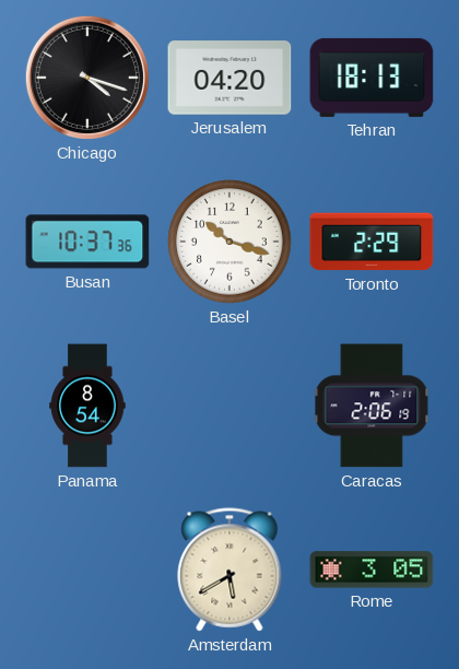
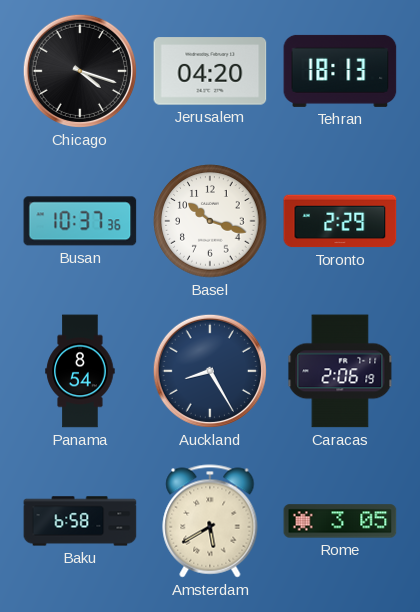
Auckland: none -> 8:25
Baku: none -> 6:58
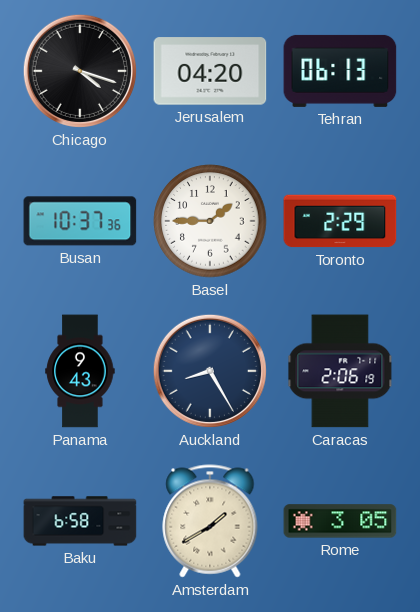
Tehran: 18:13 -> 06:13
Basel: 10:18 -> 1:45
Panama: 8:54 -> 9:43
Amsterdam: 5:40 -> 1:40
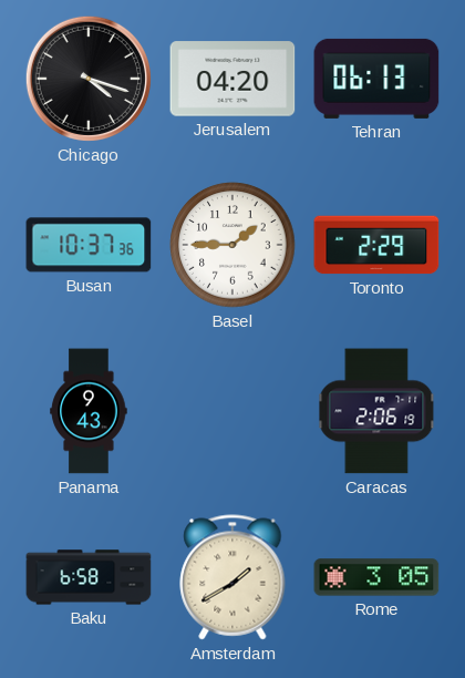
Auckland: 8:25 -> none
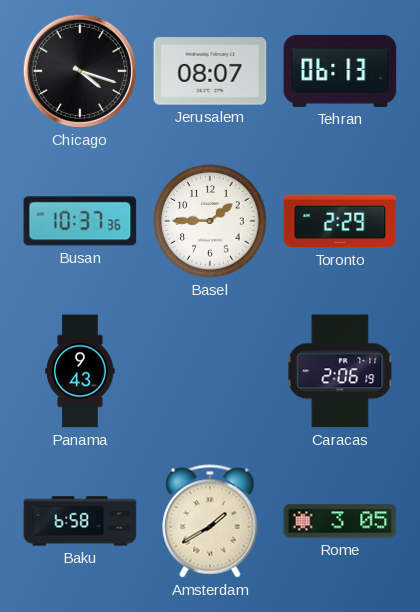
Jerusalem: 04:20 -> 08:07
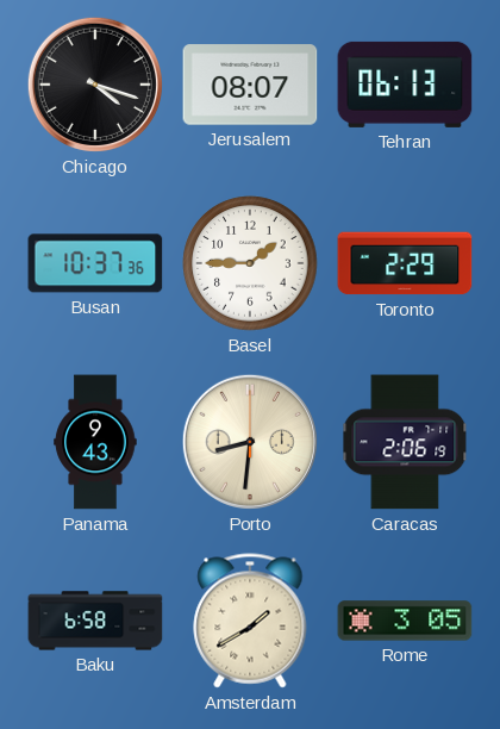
Porto: none -> 8:31
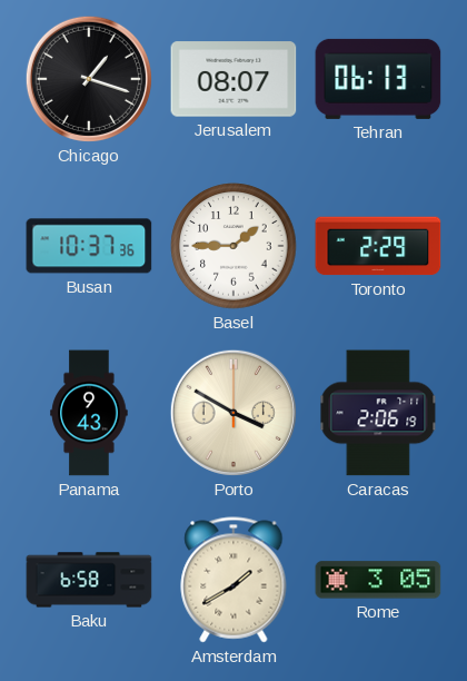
Chicago: 4:18 -> 1:18
Porto: 8:31 -> 3:50
